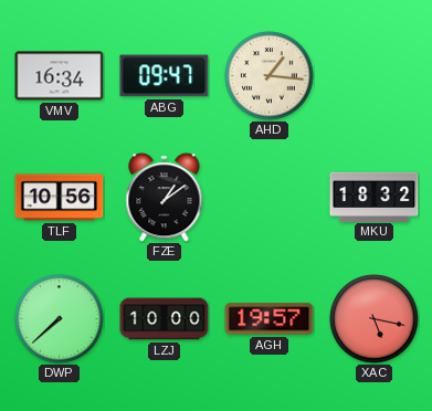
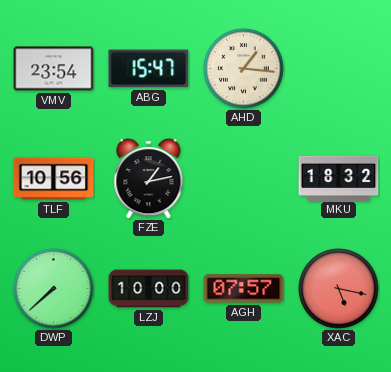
VMV: 16:34 -> 23:54
ABG: 09:47 -> 15:47
FZE: 1:09 -> 1:13
AGH: 19:57 -> 07:57
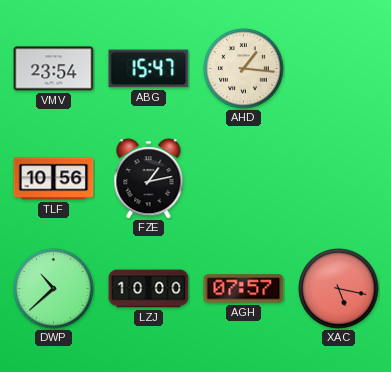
MKU: 18:32 -> none
DWP: 7:38 -> 10:38
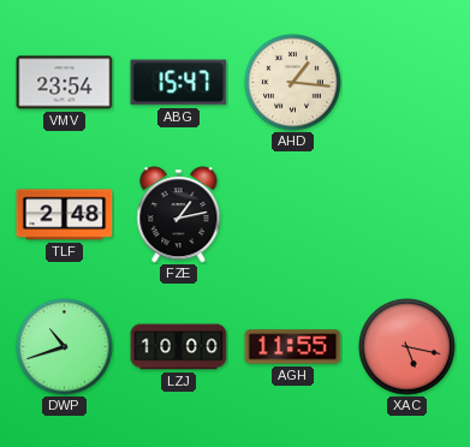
TLF: 10:56 -> 2:48
DWP: 10:38 -> 10:42
AGH: 07:57 -> 11:55
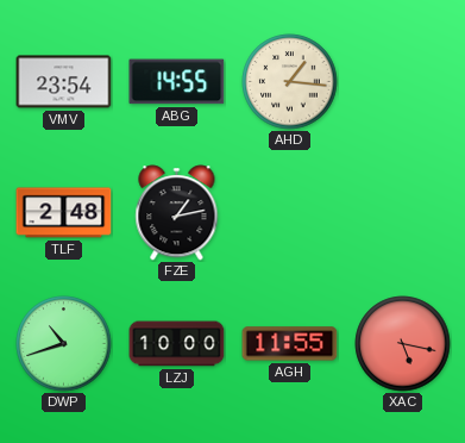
ABG: 15:47 -> 14:55
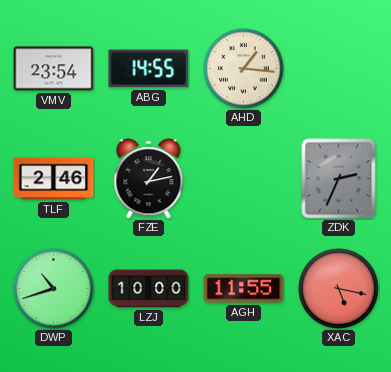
TLF: 2:48 -> 2:46
ZDK: none -> 2:34
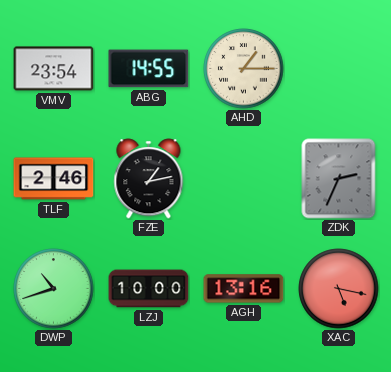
AHD: 1:16 -> 1:15
AGH: 11:55 -> 13:16
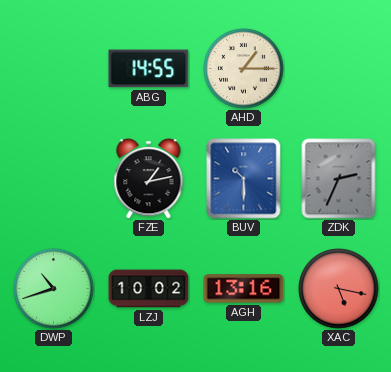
VMV: 23:54 -> none
TLF: 2:46 -> none
BUV: none -> 10:30
LZJ: 10:00 -> 10:02
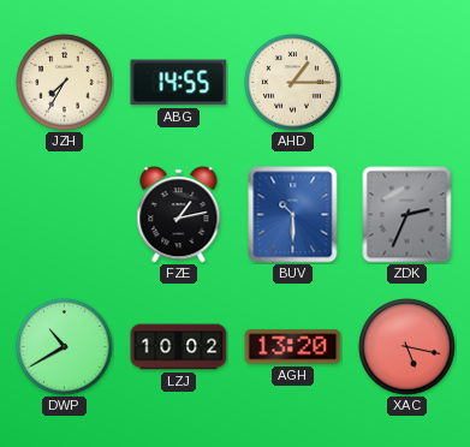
JZH: none -> 7:35
DWP: 10:42 -> 10:40
AGH: 13:16 -> 13:20
